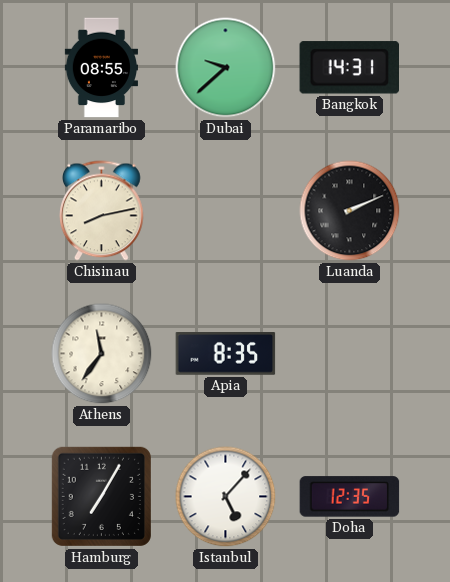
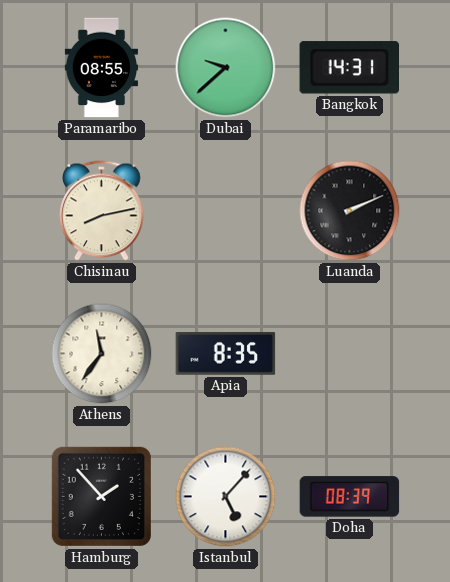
Hamburg: 7:05 -> 1:53
Doha: 12:35 -> 08:39
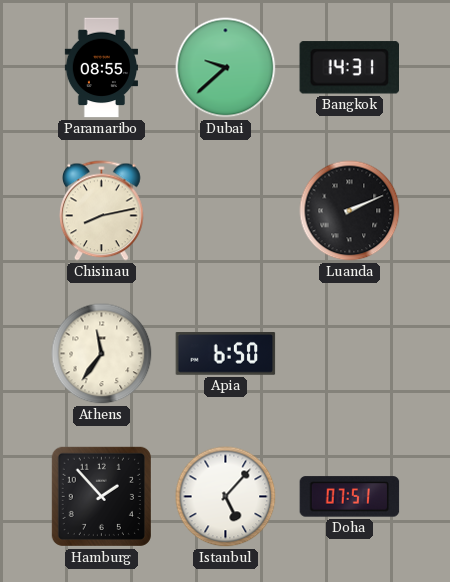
Apia: 8:35 -> 6:50
Doha: 08:39 -> 07:51
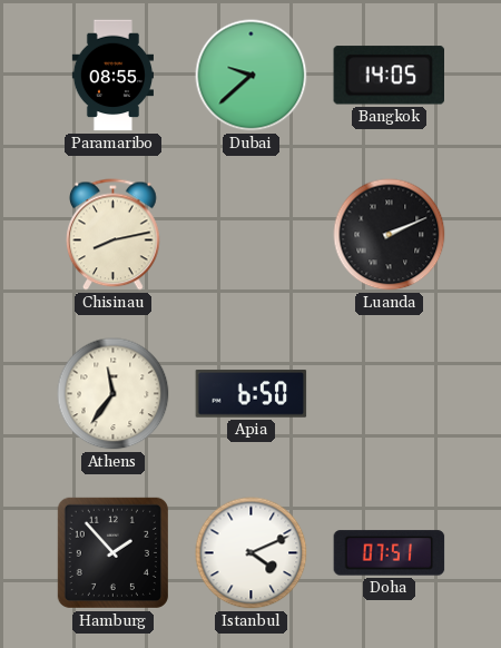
Bangkok: 14:31 -> 14:05
Istanbul: 5:07 -> 4:11
